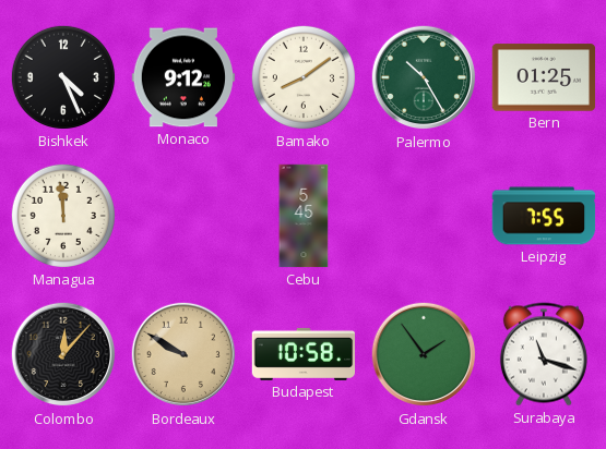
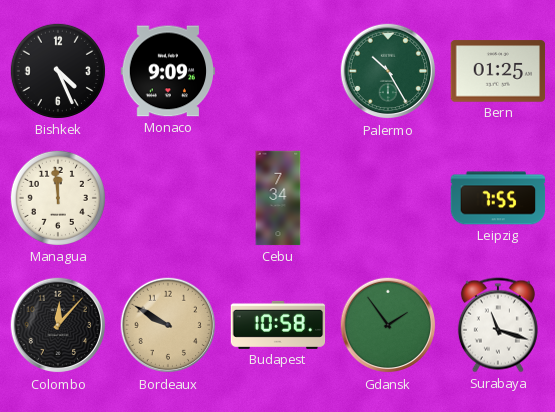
Monaco: 9:12 -> 9:09
Bamako: 8:09 -> none
Cebu: 5:45 -> 7:34
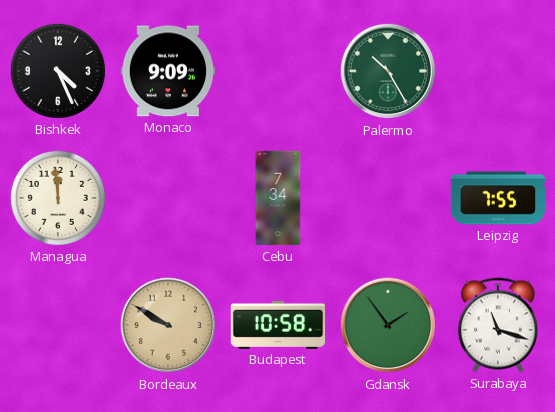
Bern: 01:25 -> none
Colombo: 12:07 -> none
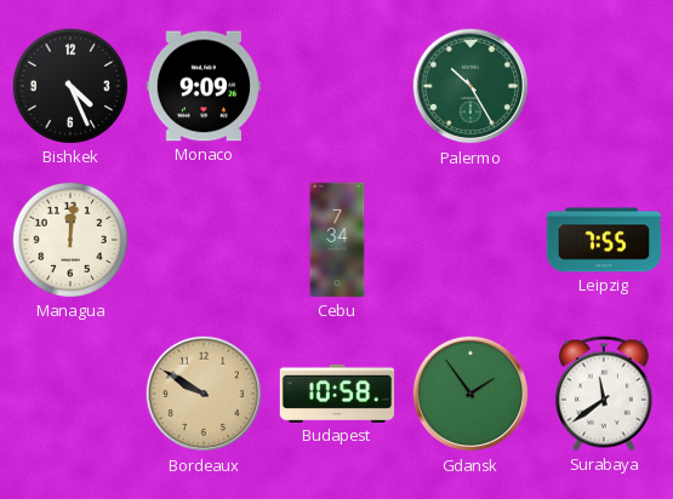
Managua: 11:59 -> 12:01
Surabaya: 11:18 -> 11:39
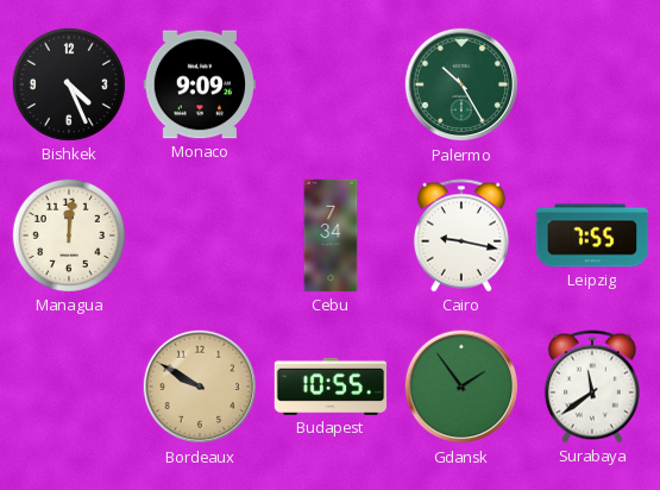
Cairo: none -> 9:17
Budapest: 10:58 -> 10:55
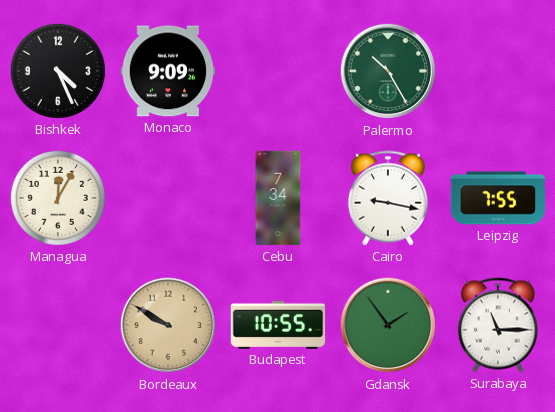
Managua: 12:01 -> 12:05
Surabaya: 11:39 -> 11:15
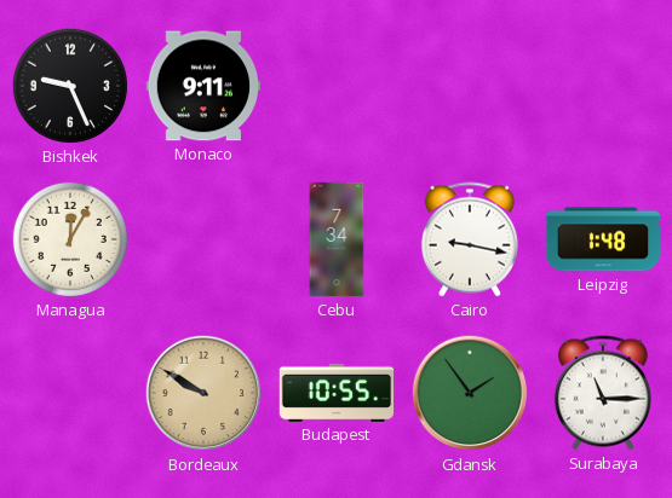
Bishkek: 4:26 -> 9:26
Monaco: 9:09 -> 9:11
Palermo: 10:25 -> none
Leipzig: 7:55 -> 1:48
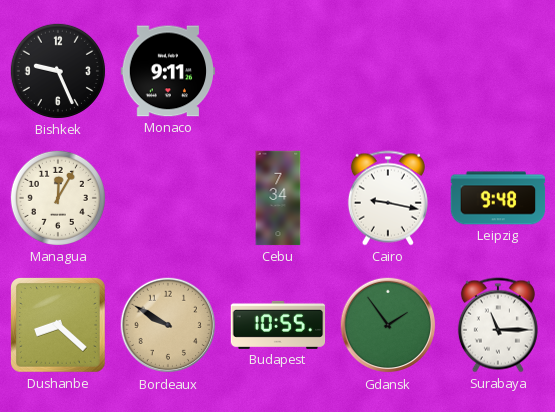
Leipzig: 1:48 -> 9:48
Dushanbe: none -> 8:22
